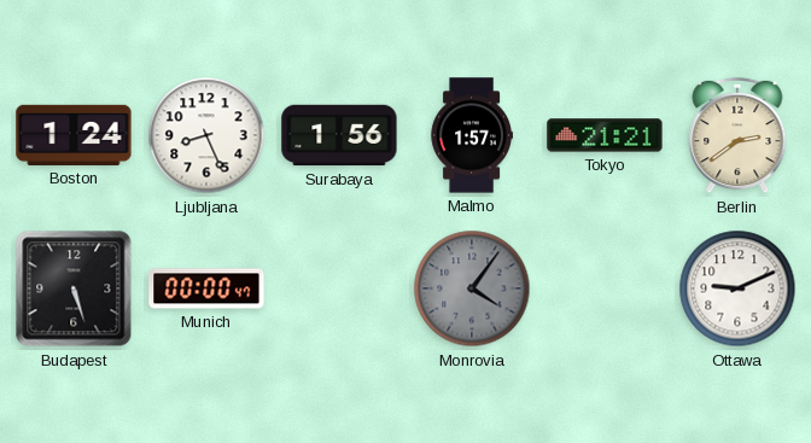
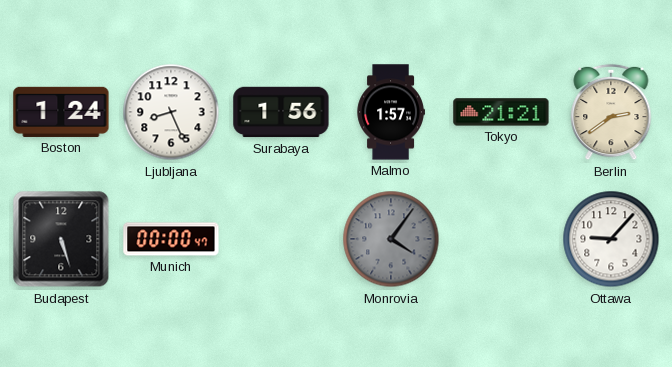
Ottawa: 9:11 -> 9:07
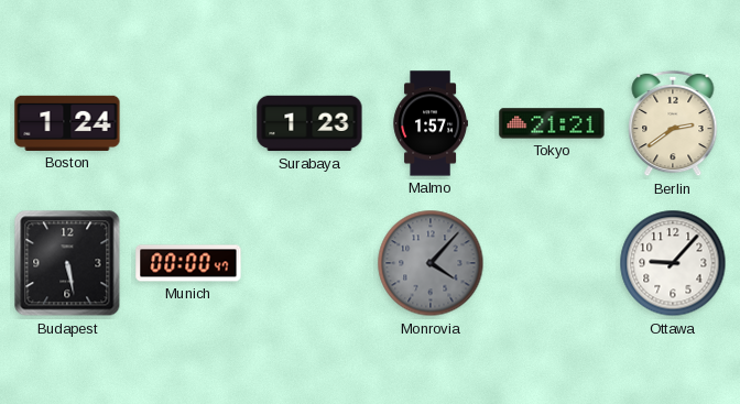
Ljubljana: 8:26 -> none
Surabaya: 1:56 -> 1:23
Budapest: 5:27 -> 5:28
Monrovia: 4:06 -> 4:07
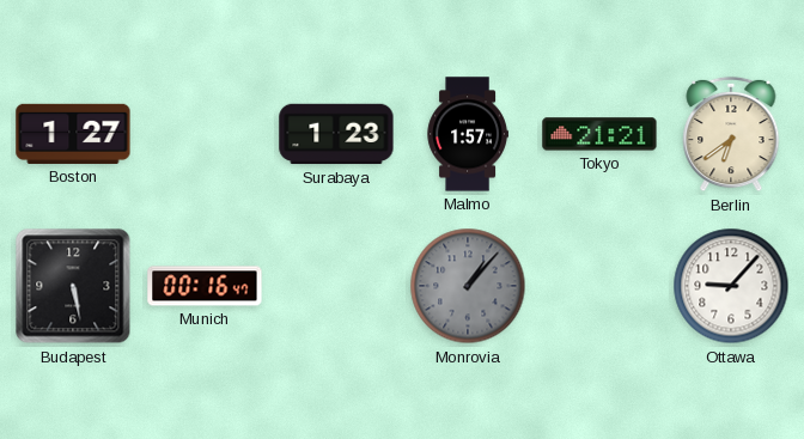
Boston: 1:24 -> 1:27
Berlin: 2:39 -> 6:39
Munich: 00:00 -> 00:16
Monrovia: 4:07 -> 1:07
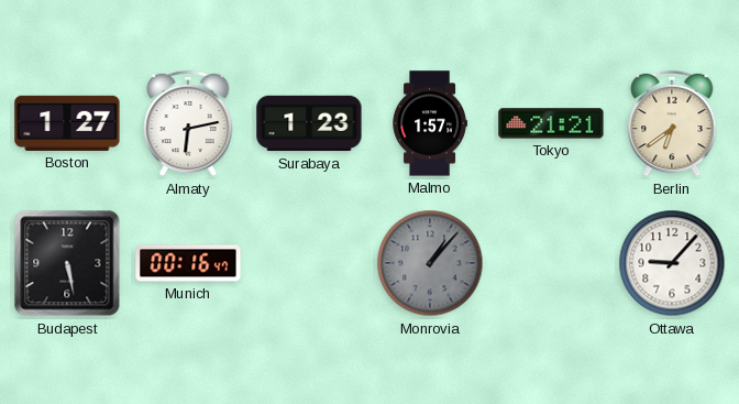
Almaty: none -> 6:13
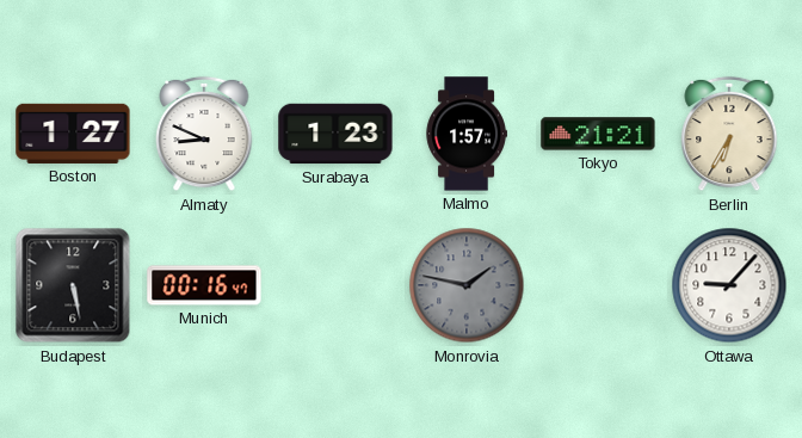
Almaty: 6:13 -> 8:49
Berlin: 6:39 -> 6:35
Monrovia: 1:07 -> 1:47
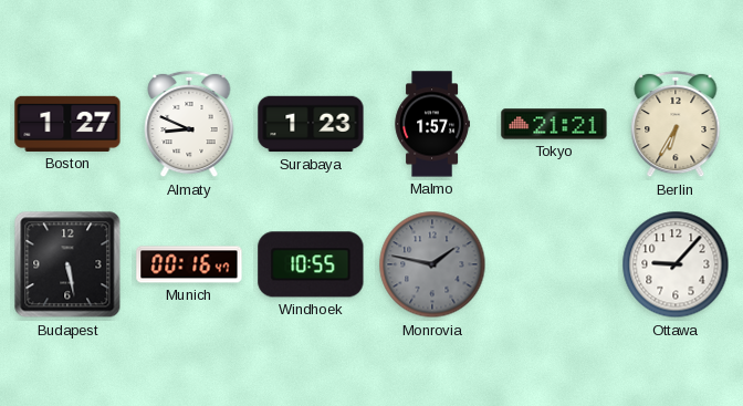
Windhoek: none -> 10:55
